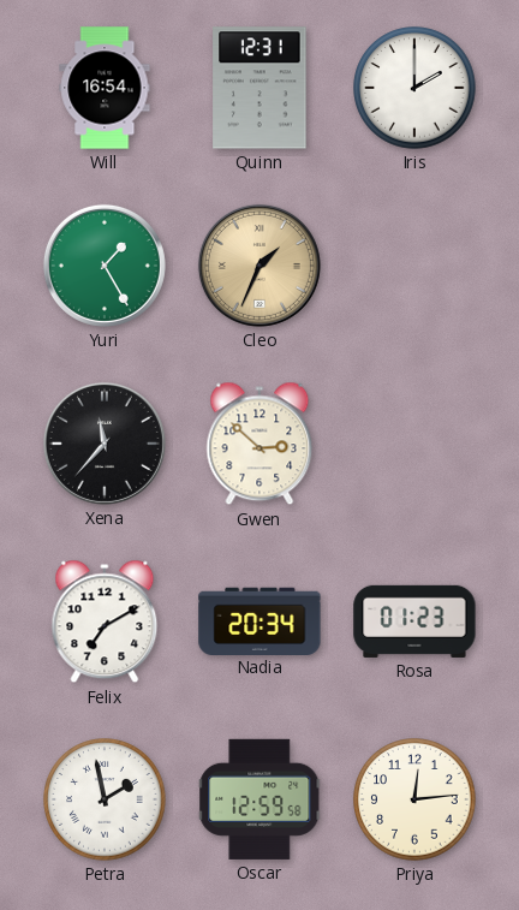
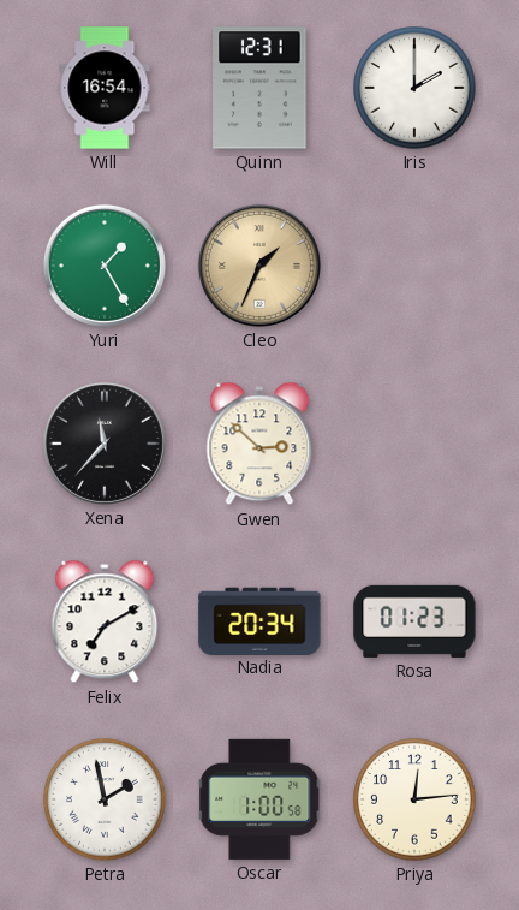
Oscar: 12:59 -> 1:00
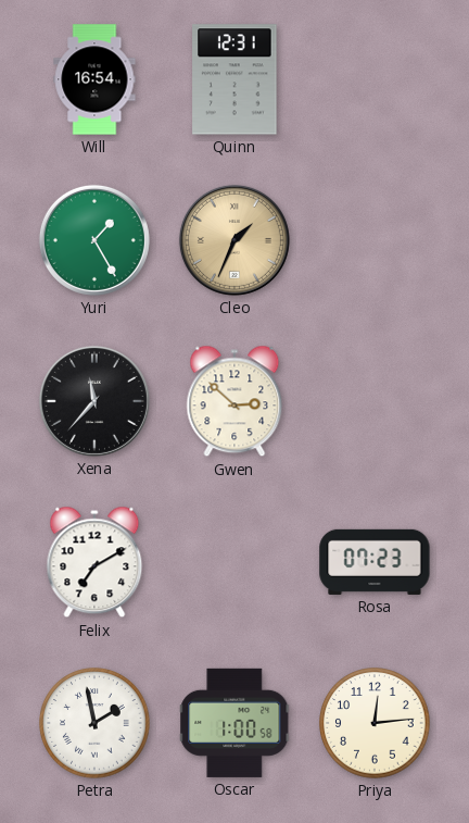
Iris: 2:00 -> none
Nadia: 20:34 -> none
Rosa: 01:23 -> 07:23
